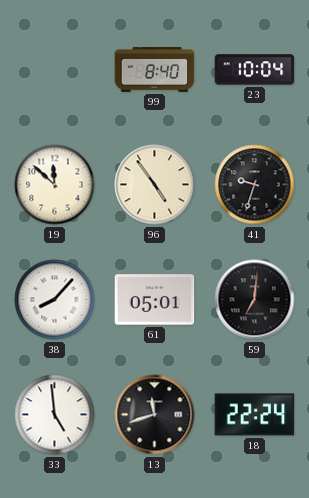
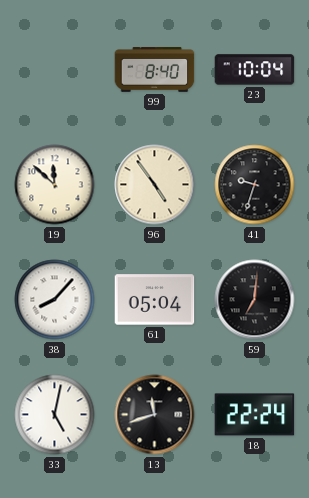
61: 05:01 -> 05:04
33: 4:59 -> 5:02
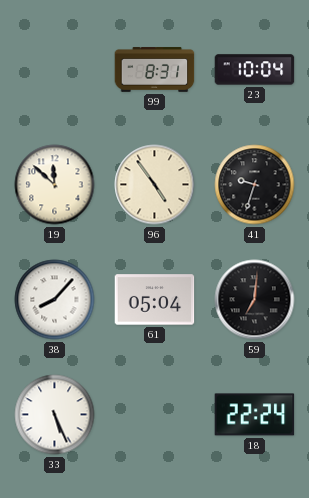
99: 8:40 -> 8:31
33: 5:02 -> 5:26
13: 11:42 -> none
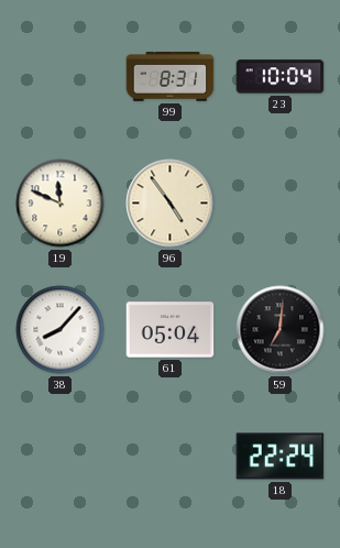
19: 11:52 -> 11:49
41: 9:33 -> none
33: 5:26 -> none
